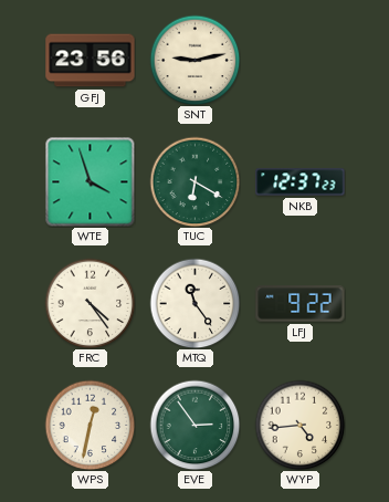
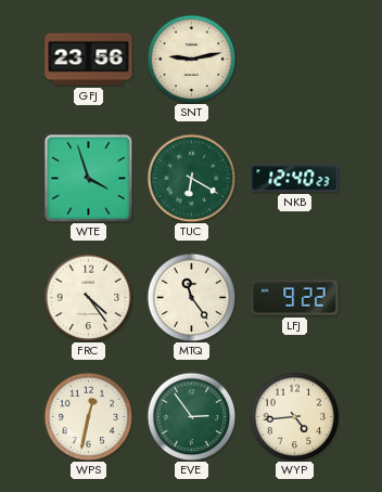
NKB: 12:37 -> 12:40
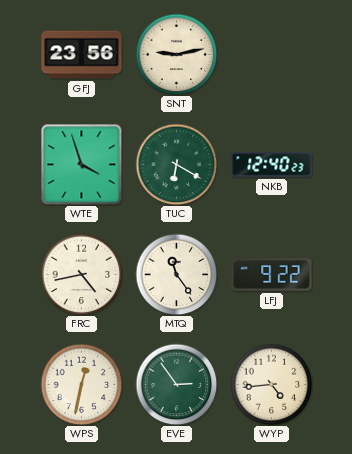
FRC: 4:24 -> 4:43
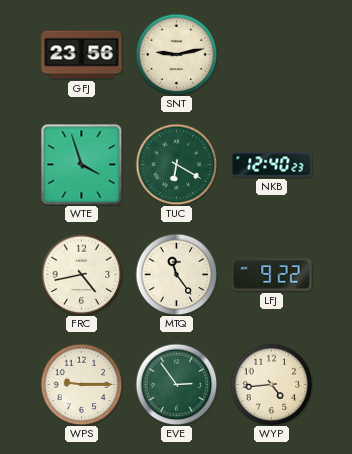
WPS: 12:32 -> 9:15
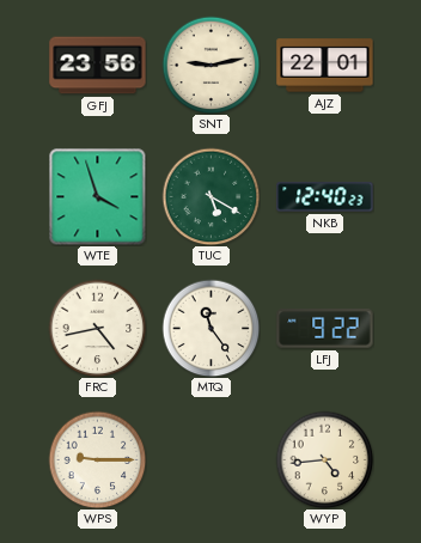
AJZ: none -> 22:01
TUC: 6:20 -> 5:20
EVE: 2:54 -> none
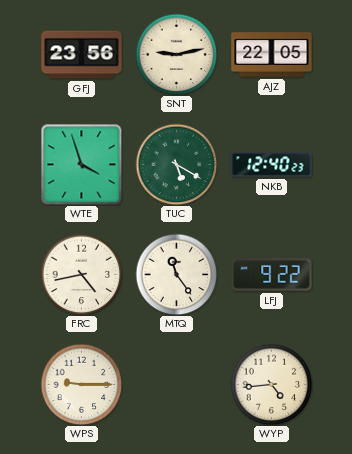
AJZ: 22:01 -> 22:05
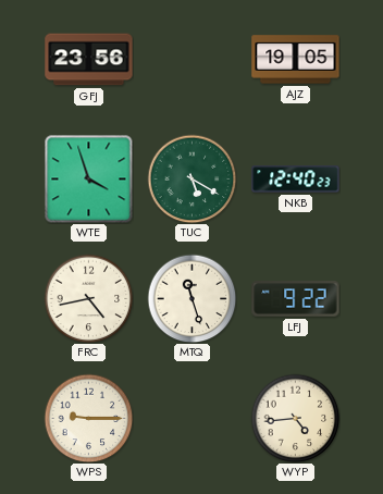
SNT: 9:13 -> none
AJZ: 22:05 -> 19:05
MTQ: 11:24 -> 11:27
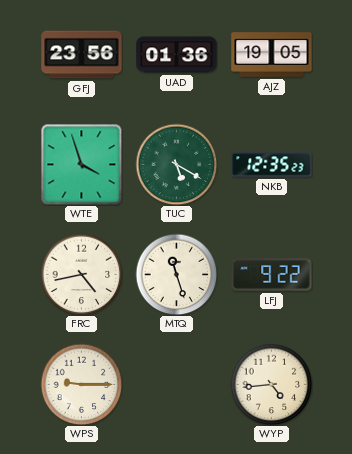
UAD: none -> 01:36
NKB: 12:40 -> 12:35
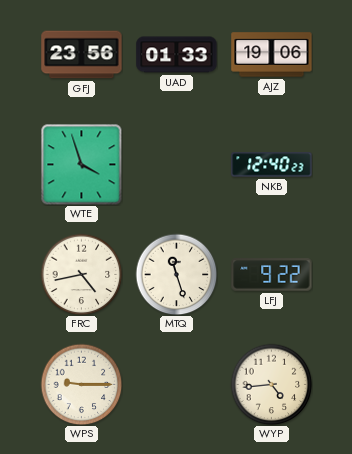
UAD: 01:36 -> 01:33
AJZ: 19:05 -> 19:06
TUC: 5:20 -> none
NKB: 12:35 -> 12:40
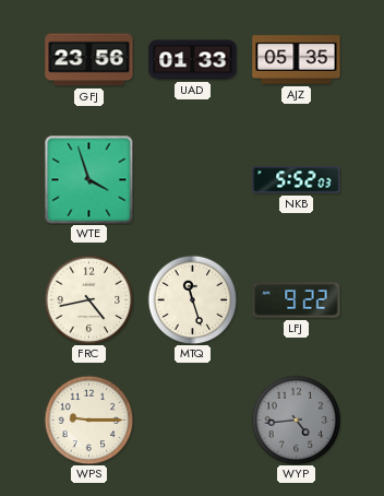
AJZ: 19:06 -> 05:35
NKB: 12:40 -> 5:52
WYP dial: cream -> grey
